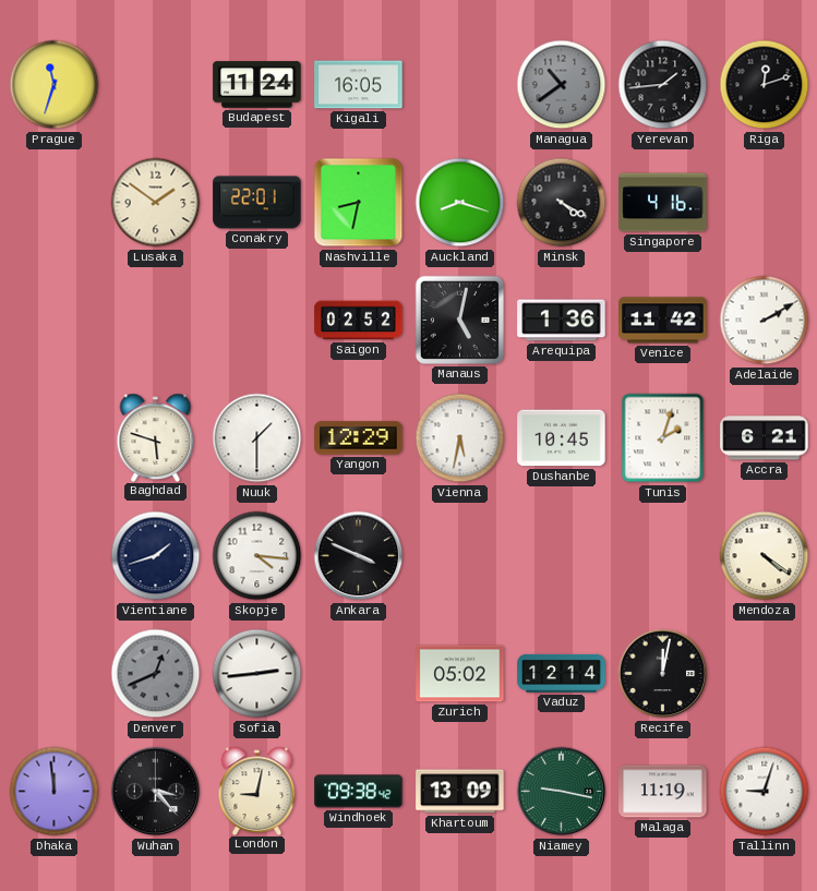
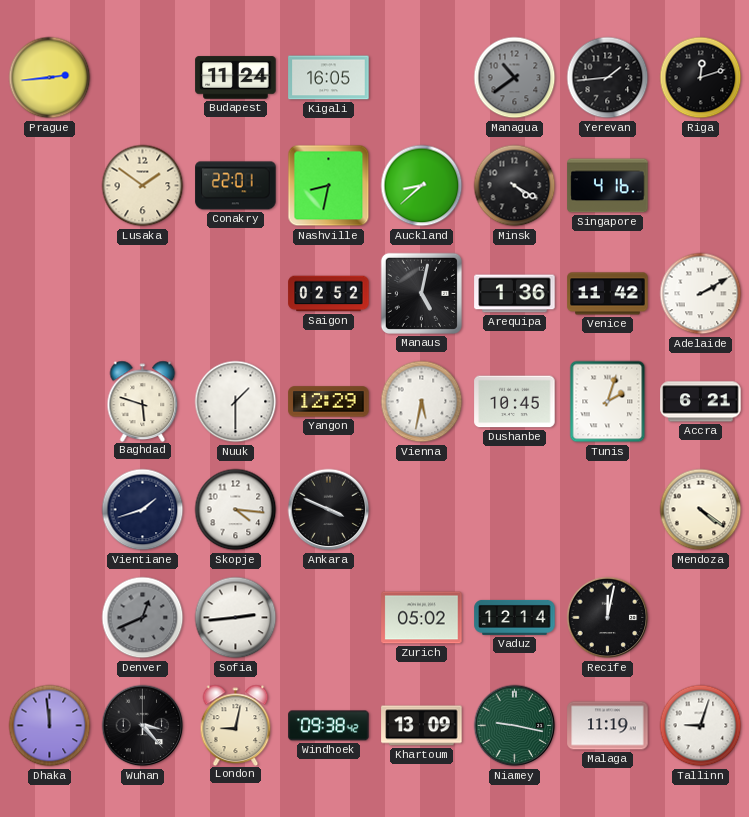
Prague: 11:33 -> 2:44
Auckland: 8:18 -> 8:38
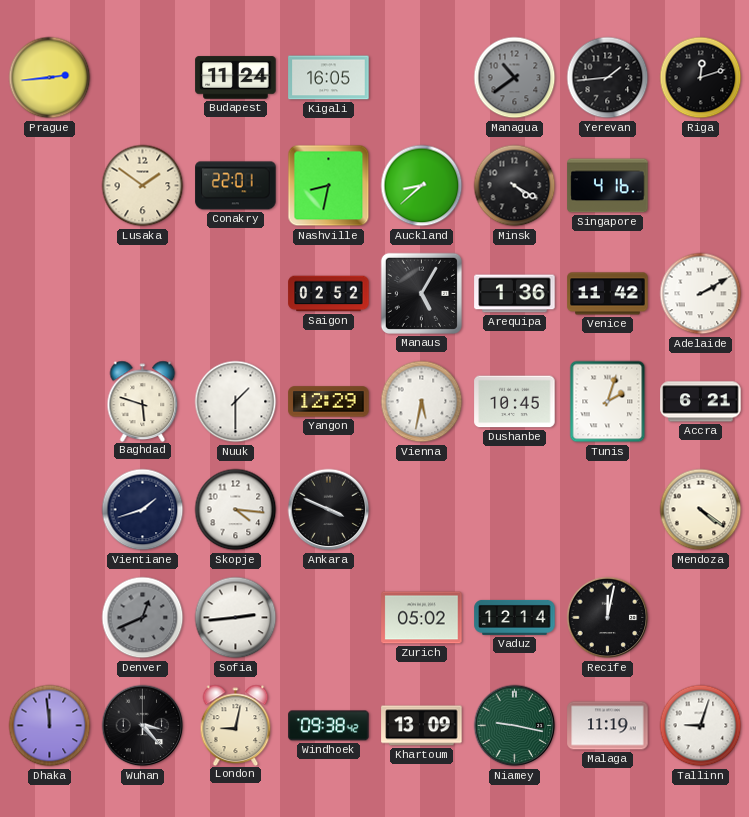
Manaus: 5:02 -> 5:05
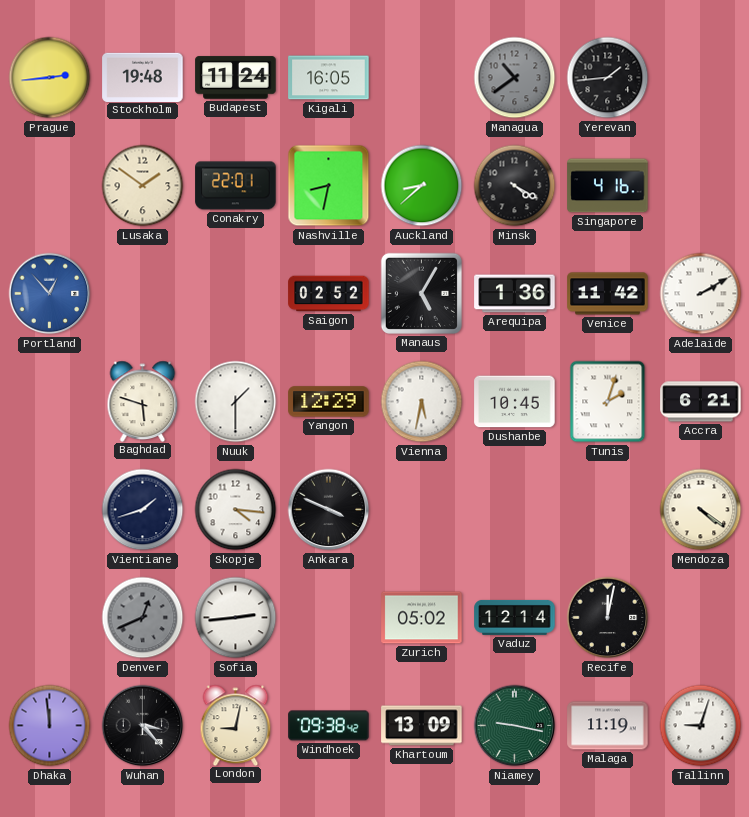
Stockholm: none -> 19:48
Riga: 12:12 -> none
Portland: none -> 12:53
